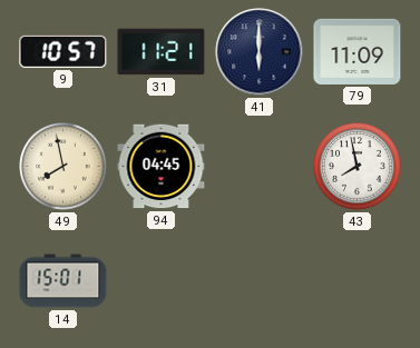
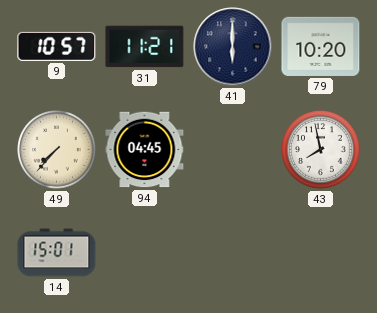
79: 11:09 -> 10:20
49: 7:58 -> 7:37
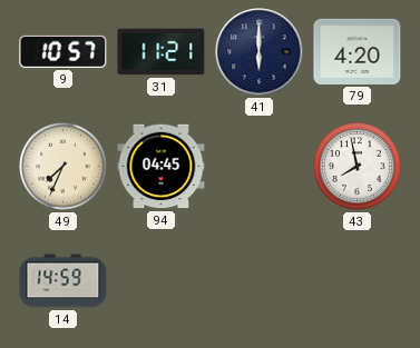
79: 10:20 -> 4:20
49: 7:37 -> 7:34
14: 15:01 -> 14:59
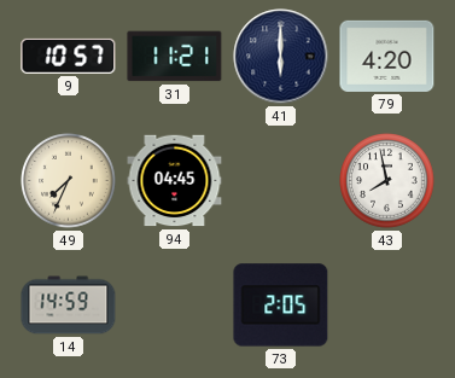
73: none -> 2:05
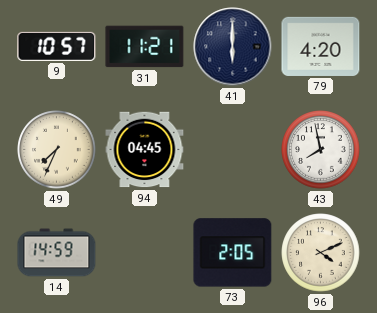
96: none -> 4:11
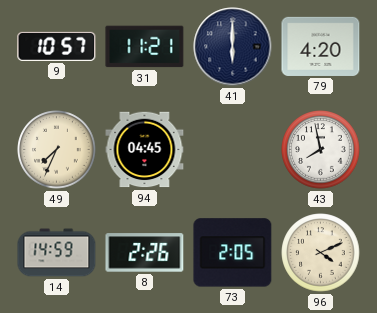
8: none -> 2:26
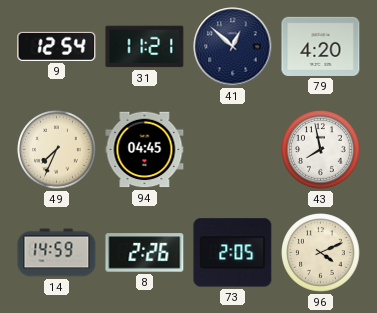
9: 10:57 -> 12:54
41: 6:00 -> 12:52
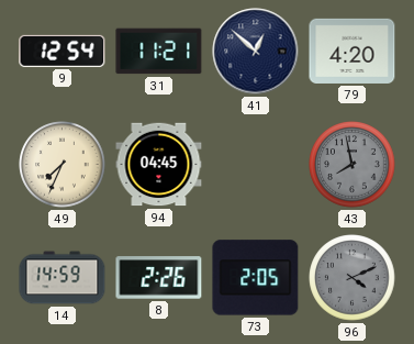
43 dial: white -> grey
96 dial: cream -> grey
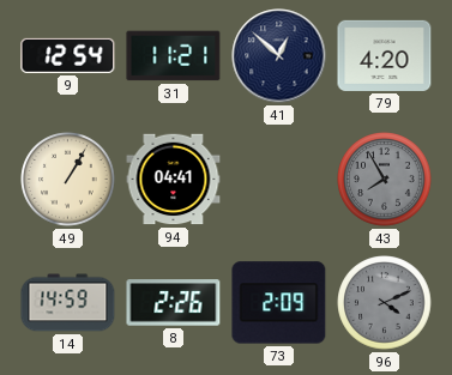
49: 7:34 -> 1:05
94: 04:45 -> 04:41
43: 7:58 -> 7:55
73: 2:05 -> 2:09
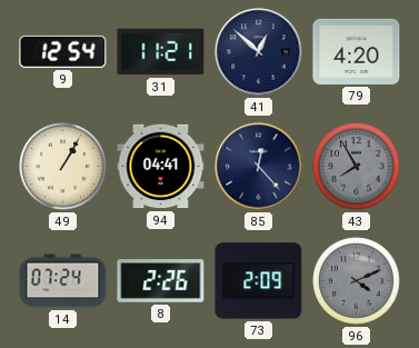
85: none -> 12:23
14: 14:59 -> 07:24
